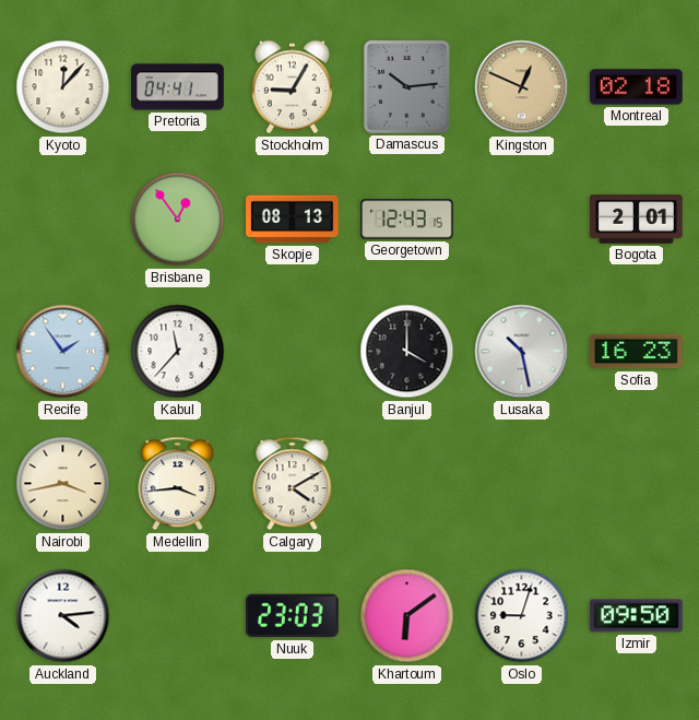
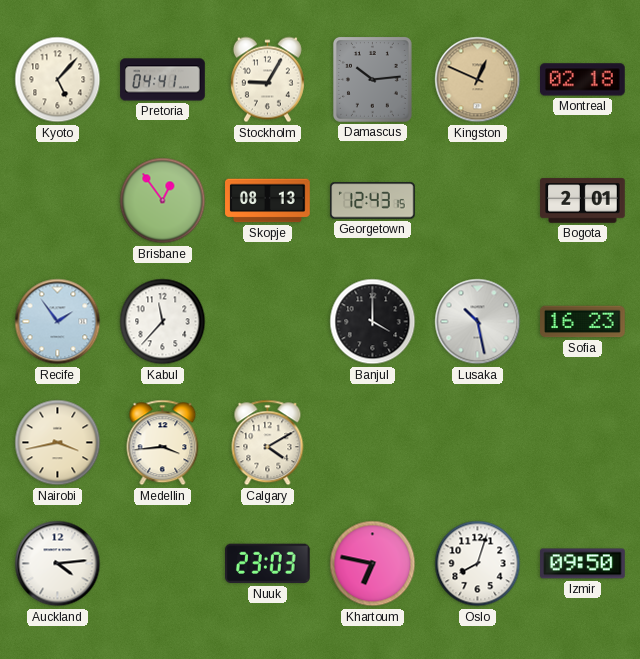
Kyoto: 12:07 -> 5:07
Khartoum: 6:09 -> 6:47
Oslo: 9:03 -> 8:03
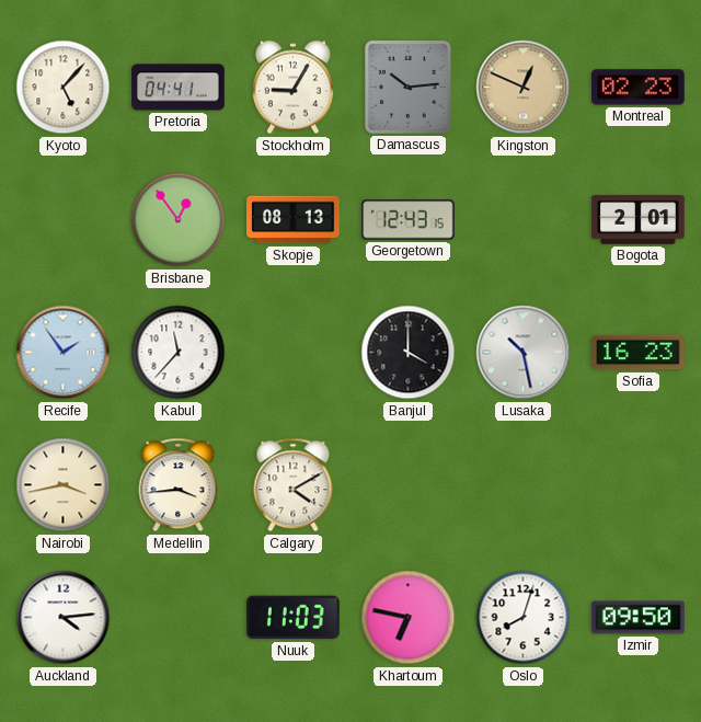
Montreal: 02:18 -> 02:23
Nuuk: 23:03 -> 11:03
